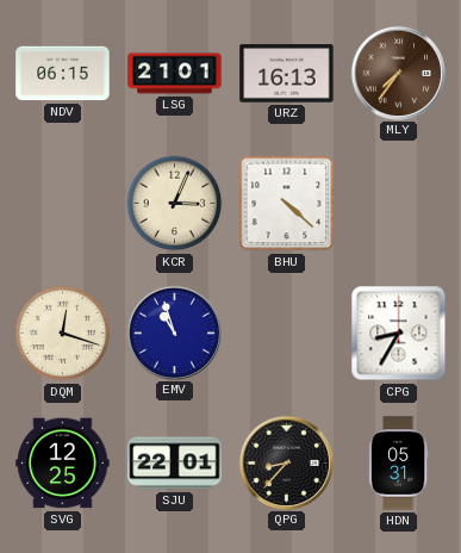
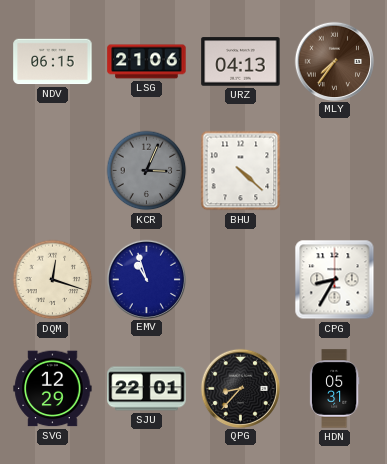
LSG: 21:01 -> 21:06
URZ: 16:13 -> 04:13
KCR dial: cream -> grey
SVG: 12:25 -> 12:29
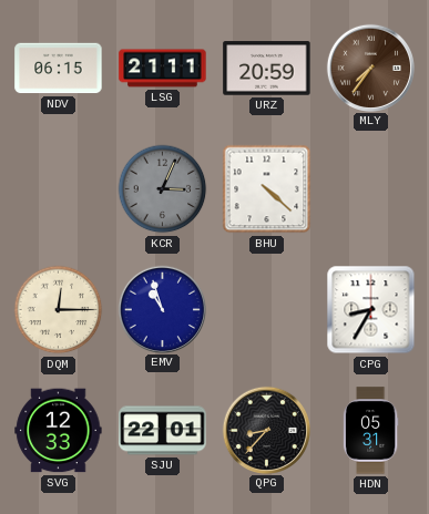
LSG: 21:06 -> 21:11
URZ: 04:13 -> 20:59
DQM: 12:18 -> 12:15
SVG: 12:29 -> 12:33
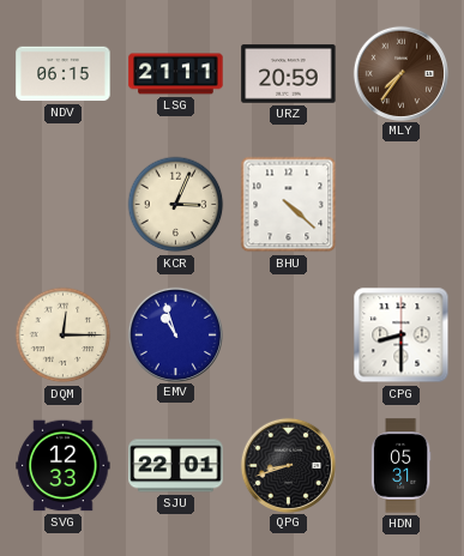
KCR dial: grey -> cream
CPG: 8:35 -> 8:30
QPG: 8:37 -> 8:42
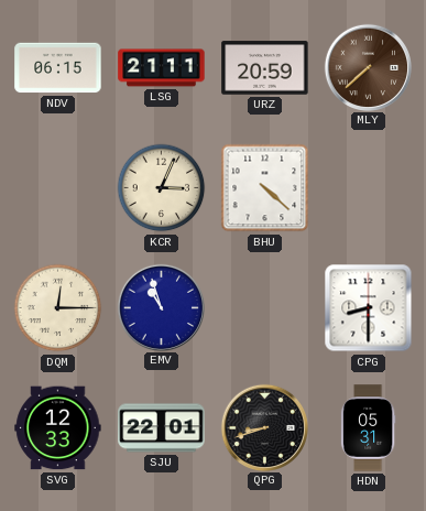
MLY: 7:36 -> 7:38
